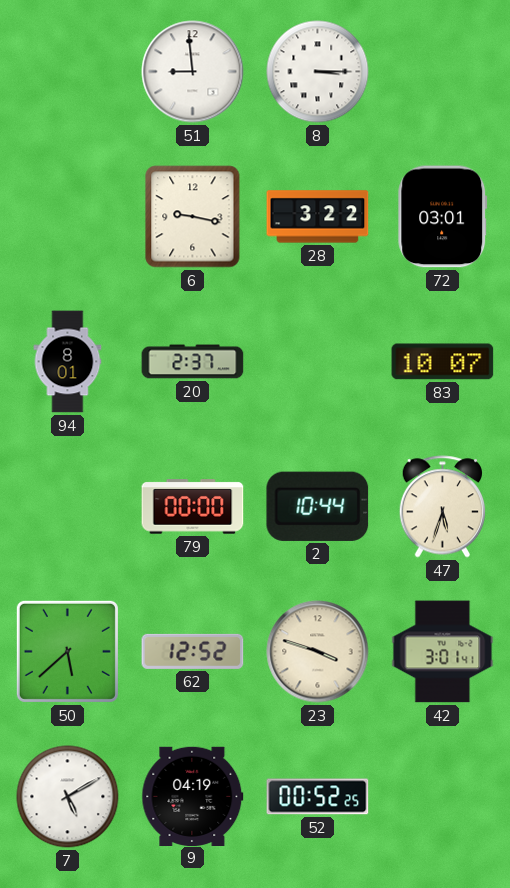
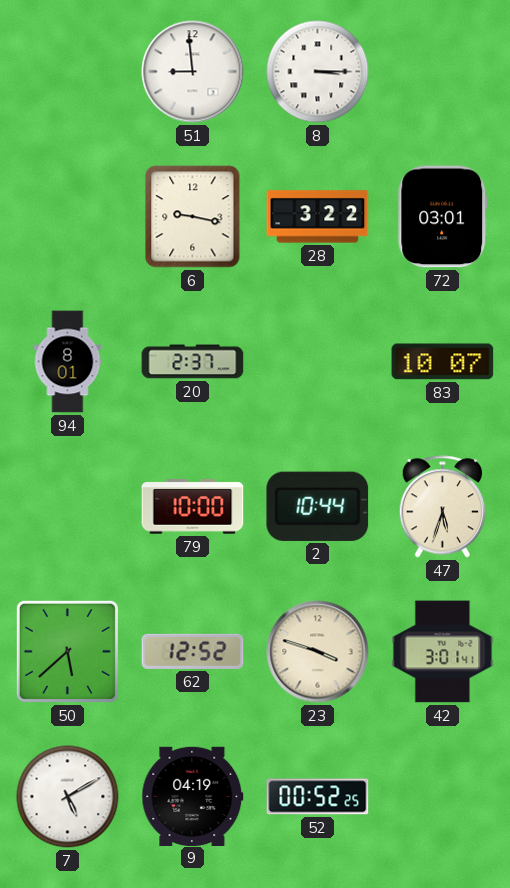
79: 00:00 -> 10:00
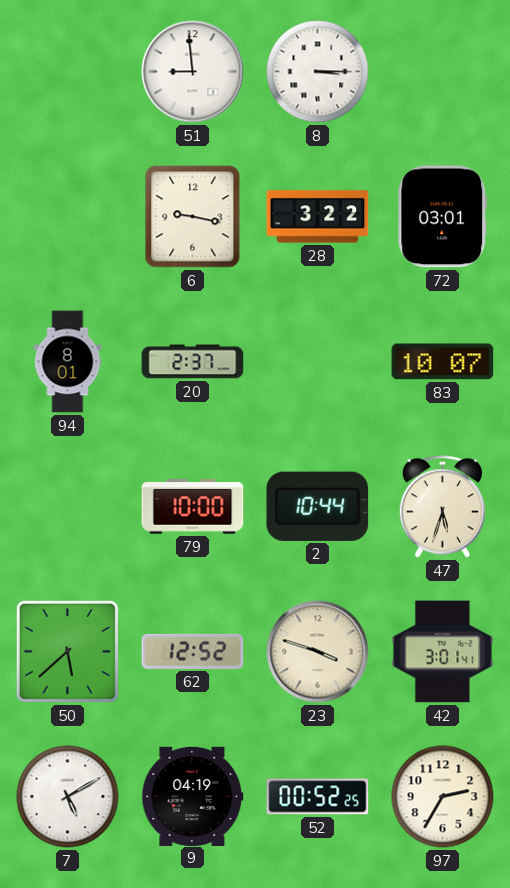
97: none -> 2:35
